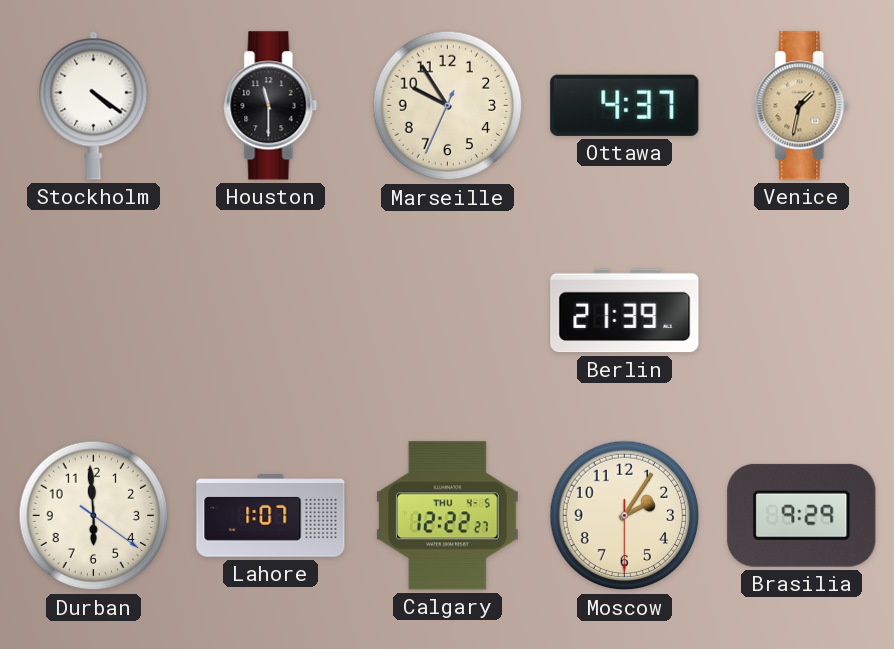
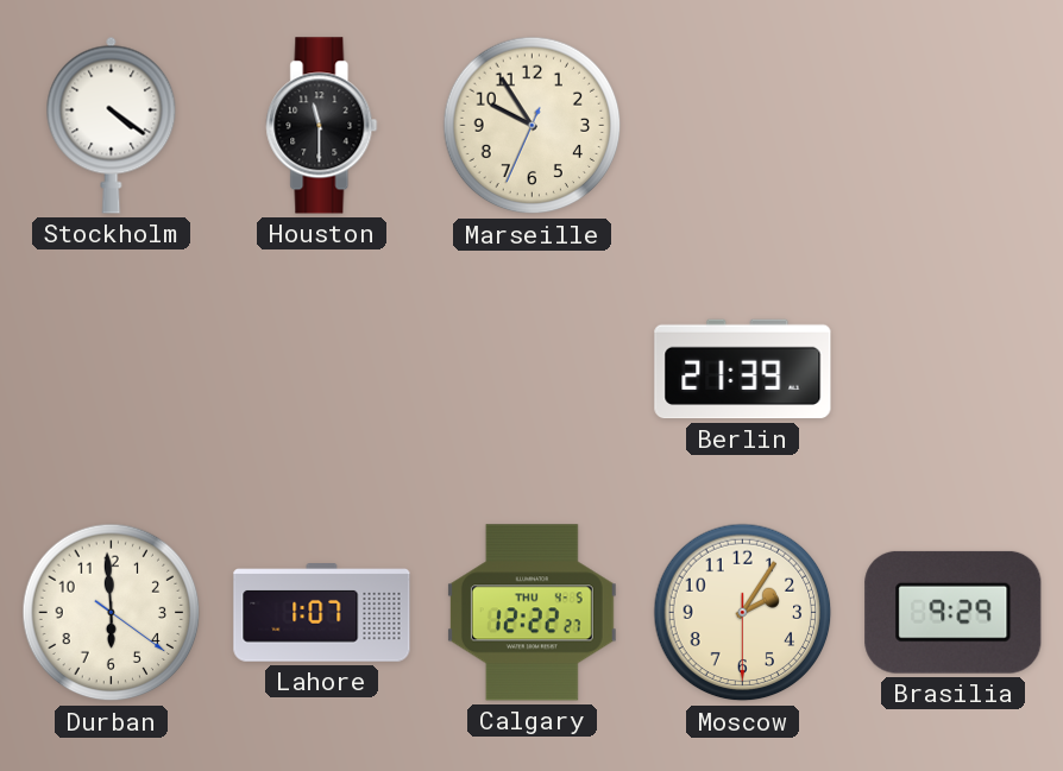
Ottawa: 4:37 -> none
Venice: 1:32 -> none
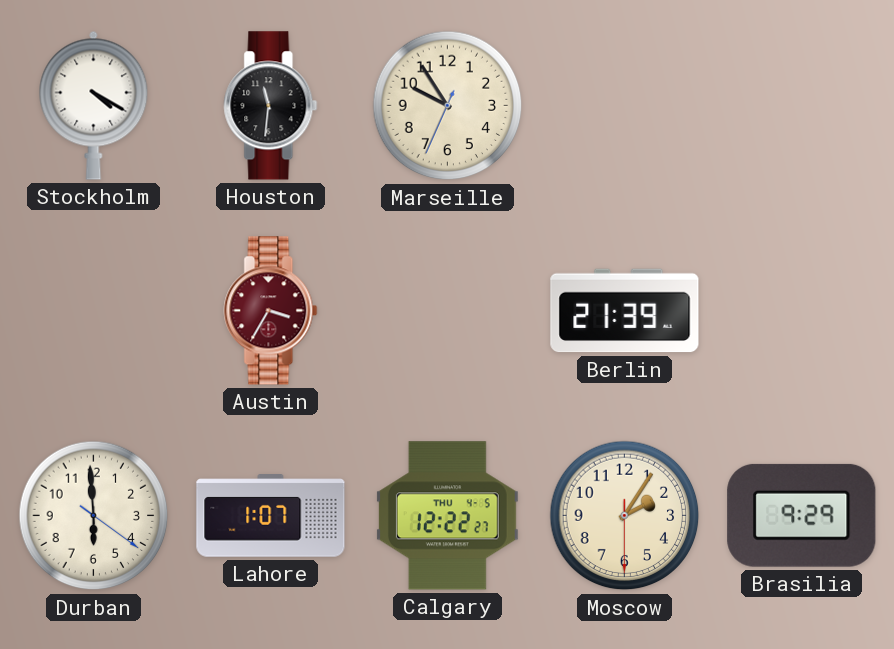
Stockholm: 4:21 -> 4:20
Houston: 11:30 -> 11:31
Austin: none -> 3:35
